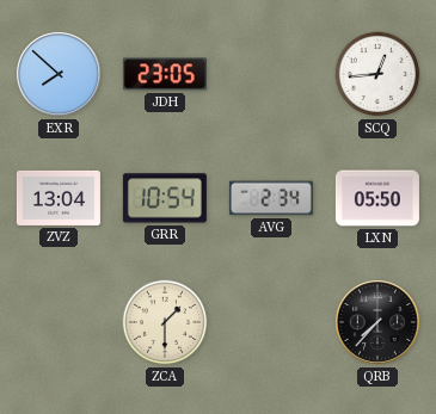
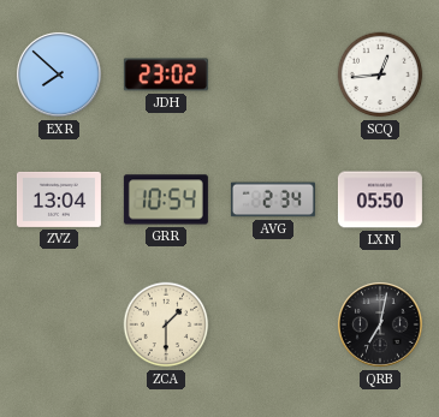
JDH: 23:05 -> 23:02
QRB: 7:37 -> 7:02
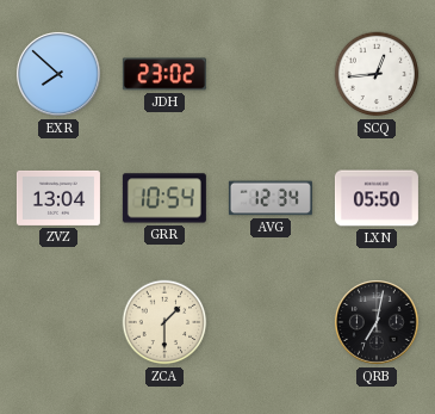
AVG: 2:34 -> 12:34
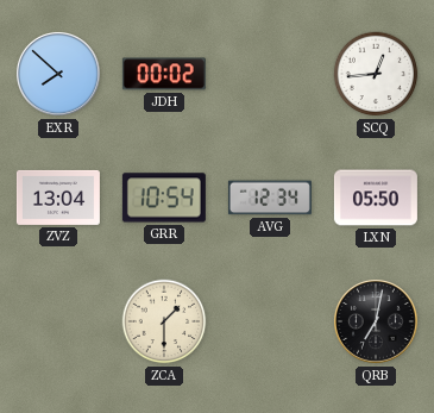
JDH: 23:02 -> 00:02
